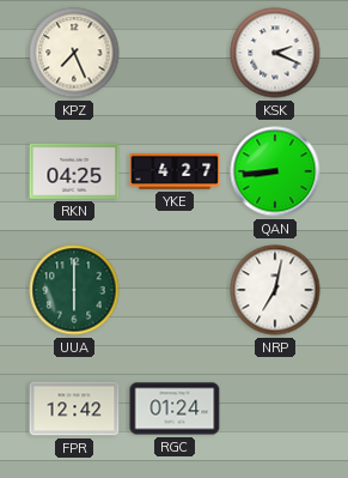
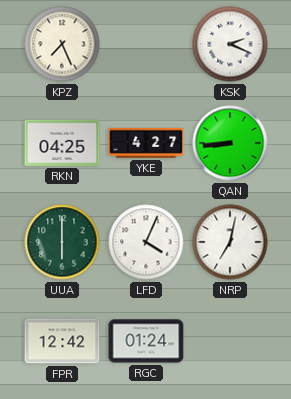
LFD: none -> 4:04
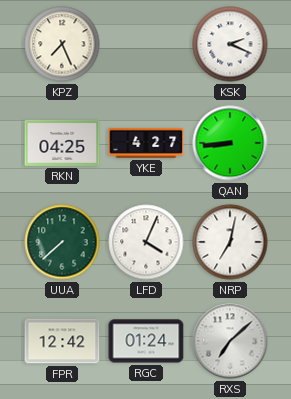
UUA: 6:00 -> 7:38
RXS: none -> 7:08
